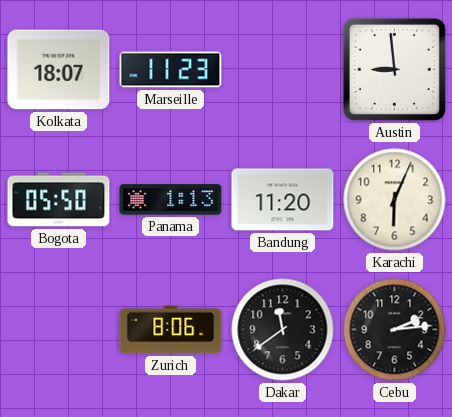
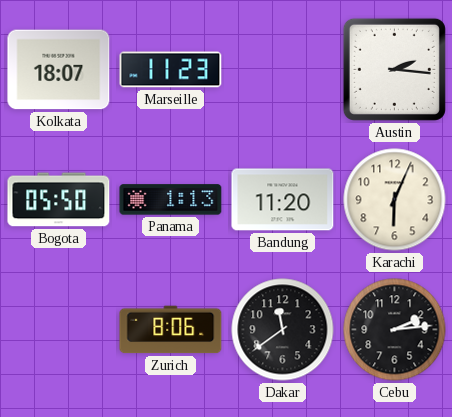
Austin: 8:59 -> 2:16
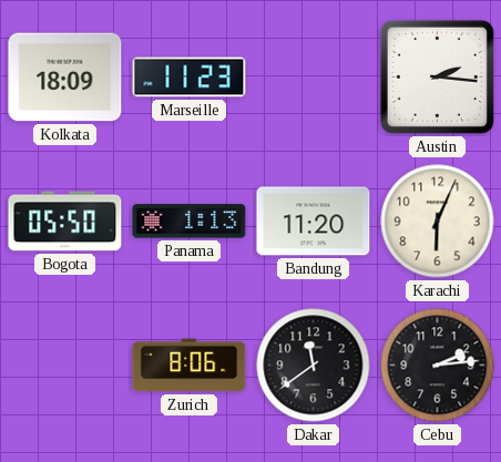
Kolkata: 18:07 -> 18:09
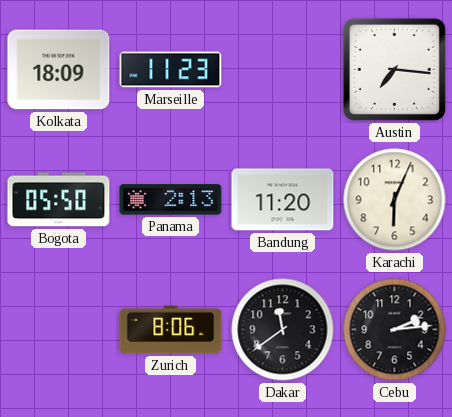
Austin: 2:16 -> 7:16
Panama: 1:13 -> 2:13
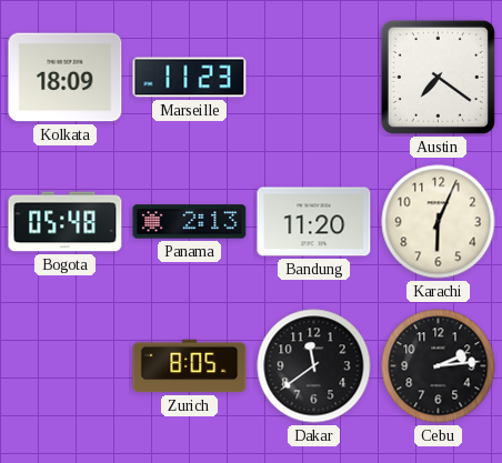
Austin: 7:16 -> 7:21
Bogota: 05:50 -> 05:48
Zurich: 8:06 -> 8:05
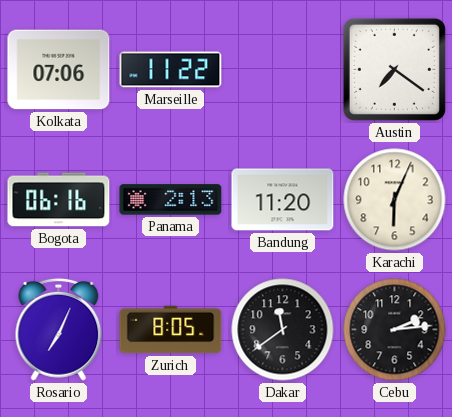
Kolkata: 18:09 -> 07:06
Marseille: 11:23 -> 11:22
Bogota: 05:48 -> 06:16
Rosario: none -> 7:04
